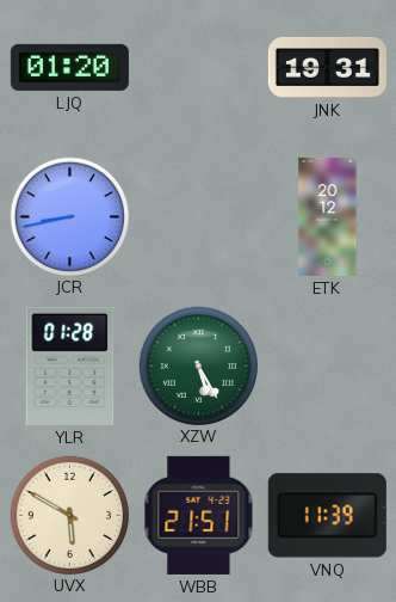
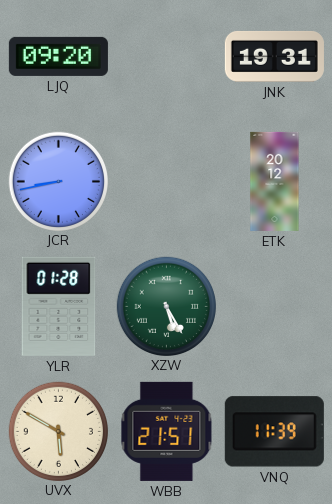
LJQ: 01:20 -> 09:20
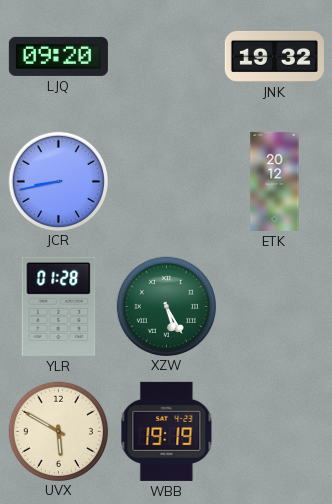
JNK: 19:31 -> 19:32
WBB: 21:51 -> 19:19
VNQ: 11:39 -> none
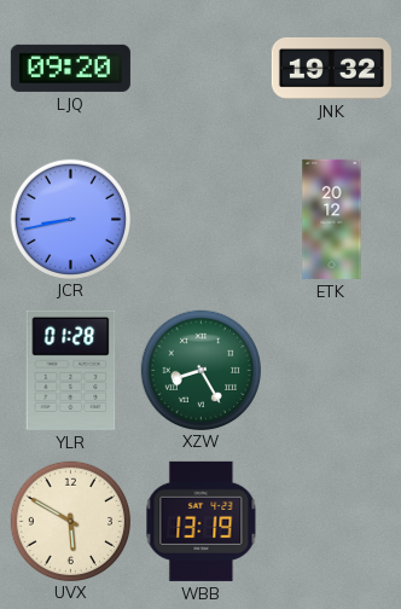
XZW: 5:25 -> 8:25
WBB: 19:19 -> 13:19
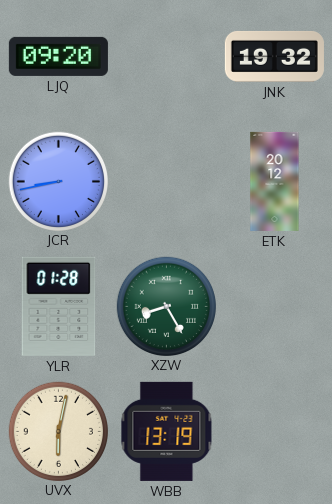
UVX: 5:50 -> 6:02
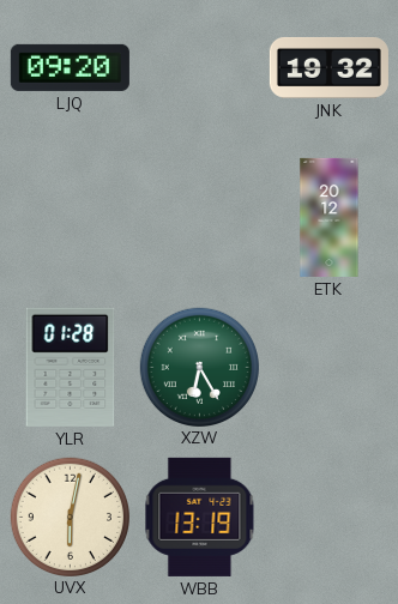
JCR: 8:43 -> none
XZW: 8:25 -> 6:25
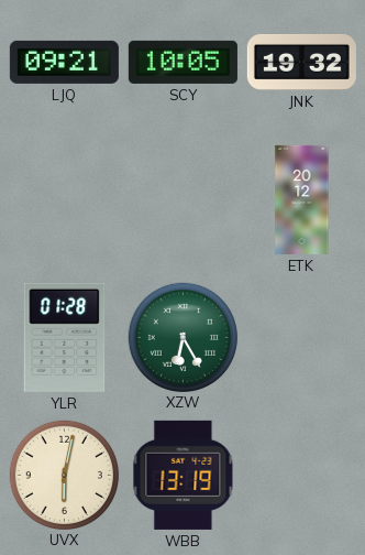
LJQ: 09:20 -> 09:21
SCY: none -> 10:05
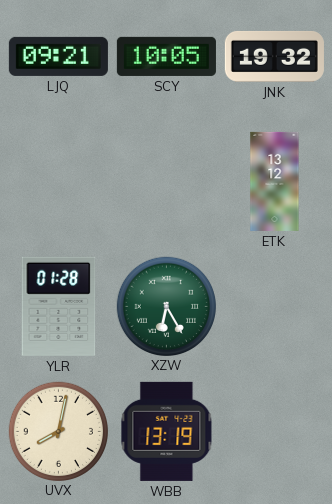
ETK: 20:12 -> 13:12
UVX: 6:02 -> 8:02
